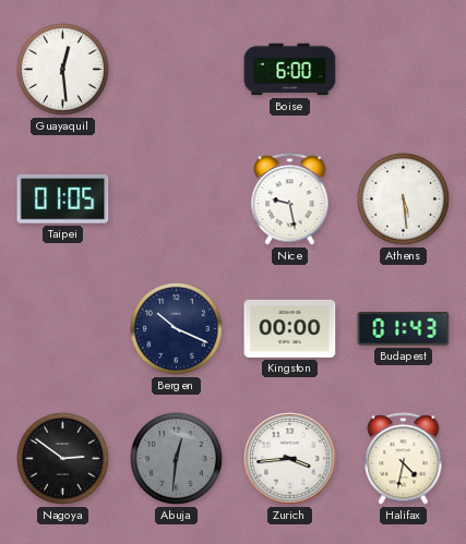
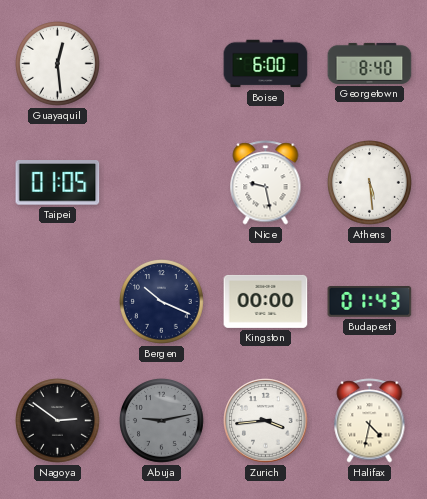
Georgetown: none -> 8:40
Abuja: 12:31 -> 9:13
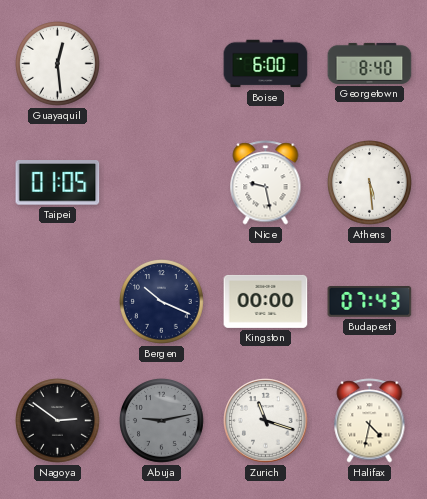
Budapest: 01:43 -> 07:43
Zurich: 3:44 -> 11:18
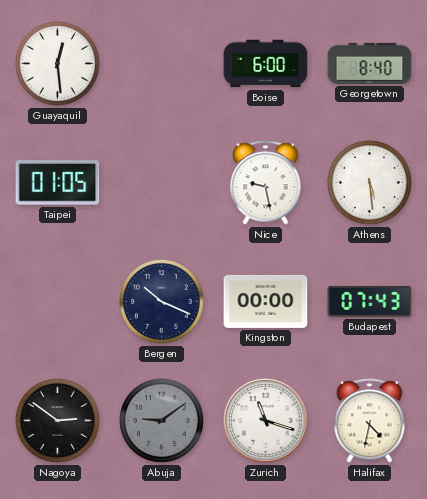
Abuja: 9:13 -> 9:09
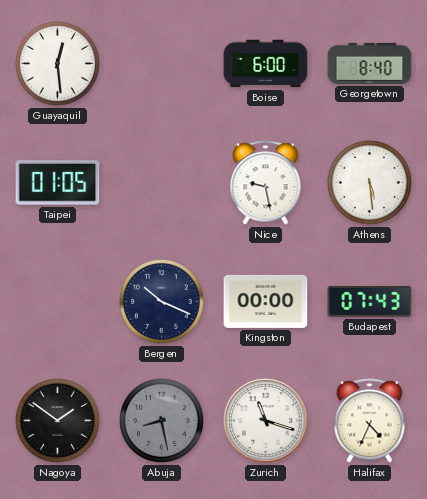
Nagoya: 2:51 -> 1:51
Abuja: 9:09 -> 8:28
Halifax: 4:32 -> 4:34
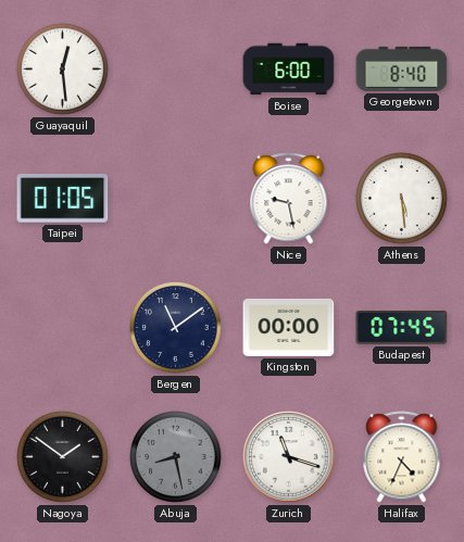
Bergen: 10:19 -> 11:09
Budapest: 07:43 -> 07:45
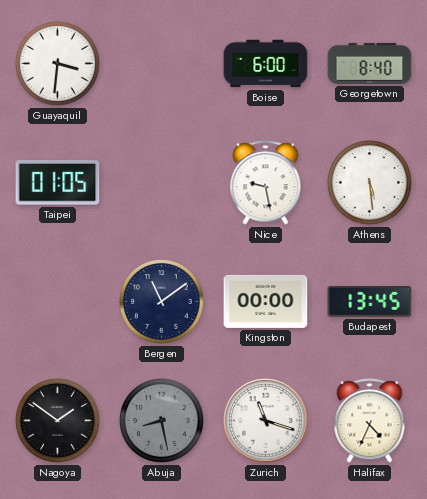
Guayaquil: 12:29 -> 3:31
Budapest: 07:45 -> 13:45
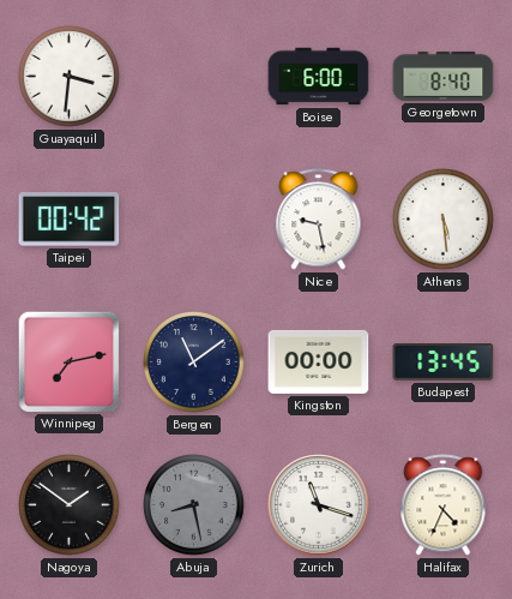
Taipei: 01:05 -> 00:42
Winnipeg: none -> 7:13
